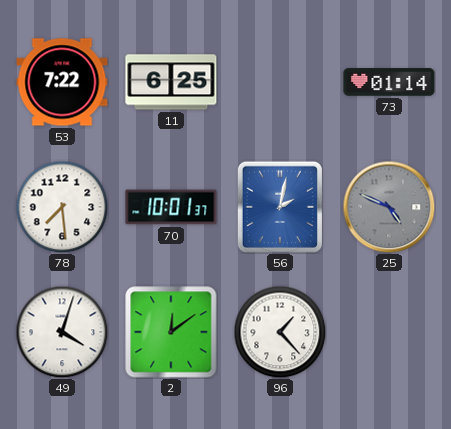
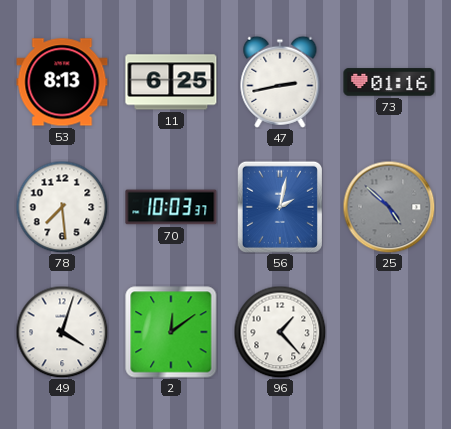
53: 7:22 -> 8:13
47: none -> 2:43
73: 01:14 -> 01:16
70: 10:01 -> 10:03
25: 4:49 -> 4:52
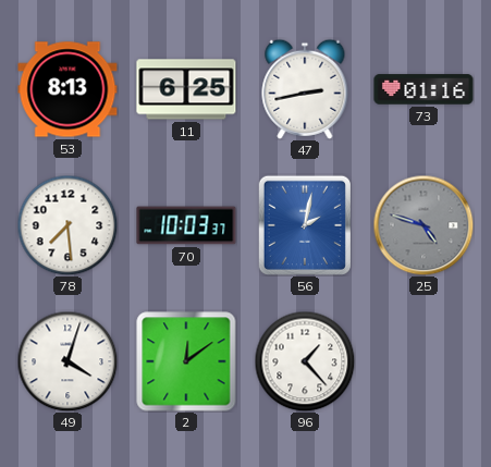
25: 4:52 -> 4:48
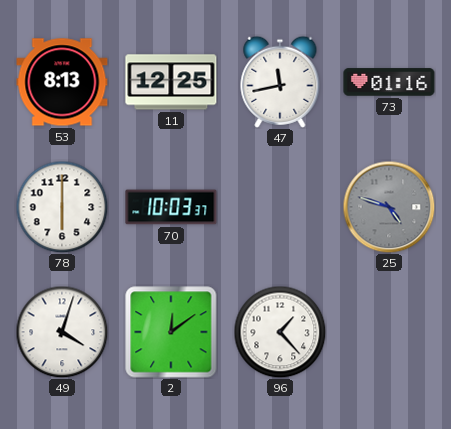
11: 6:25 -> 12:25
47: 2:43 -> 11:43
78: 7:29 -> 6:00
56: 2:02 -> none
